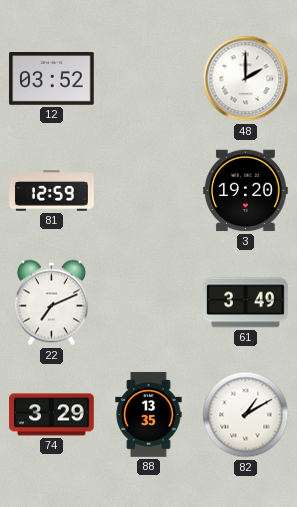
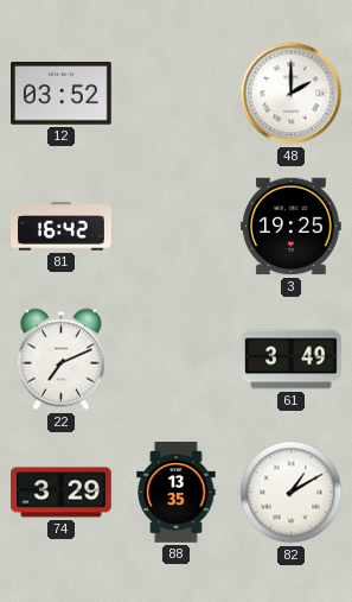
81: 12:59 -> 16:42
3: 19:20 -> 19:25
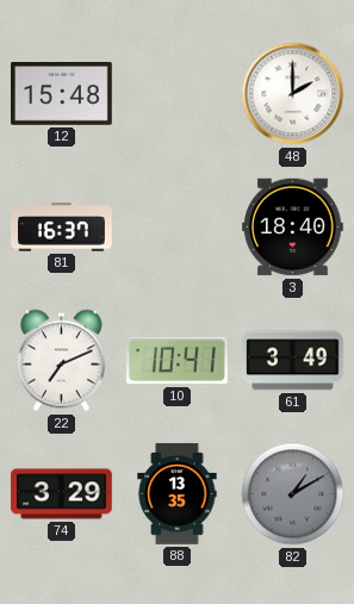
12: 03:52 -> 15:48
81: 16:42 -> 16:37
3: 19:25 -> 18:40
10: none -> 10:41
82 dial: white -> grey
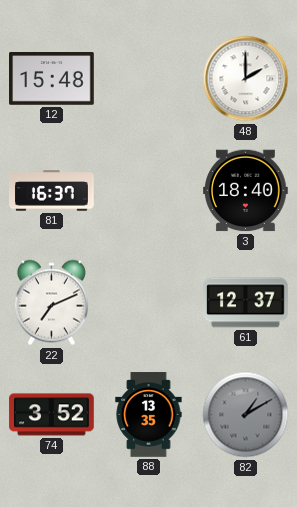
10: 10:41 -> none
61: 3:49 -> 12:37
74: 3:29 -> 3:52
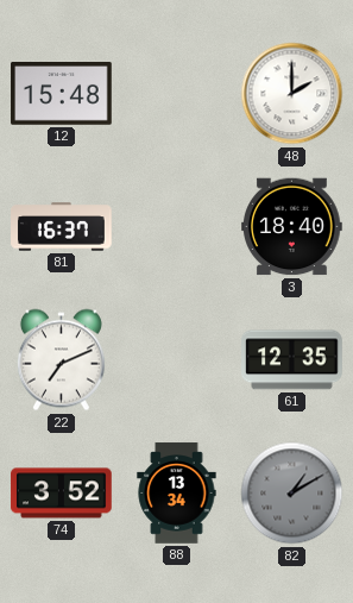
61: 12:37 -> 12:35
88: 13:35 -> 13:34
